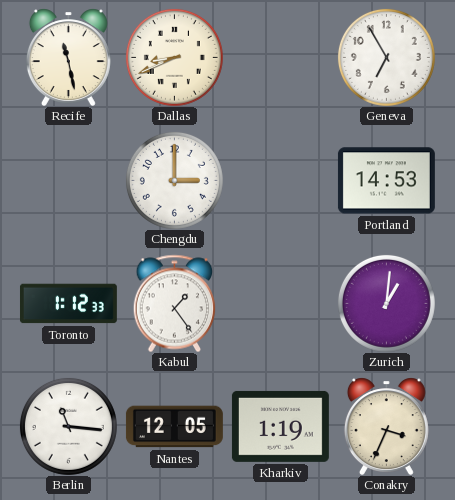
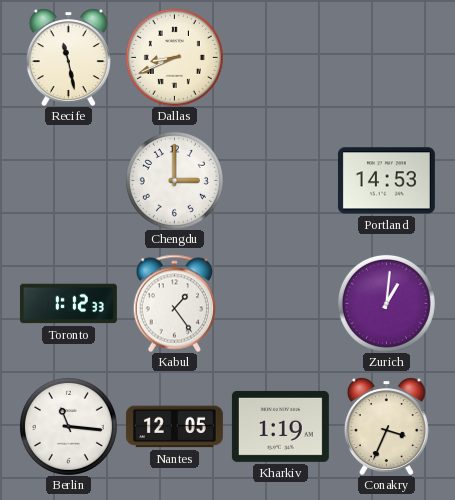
Geneva: 6:55 -> none
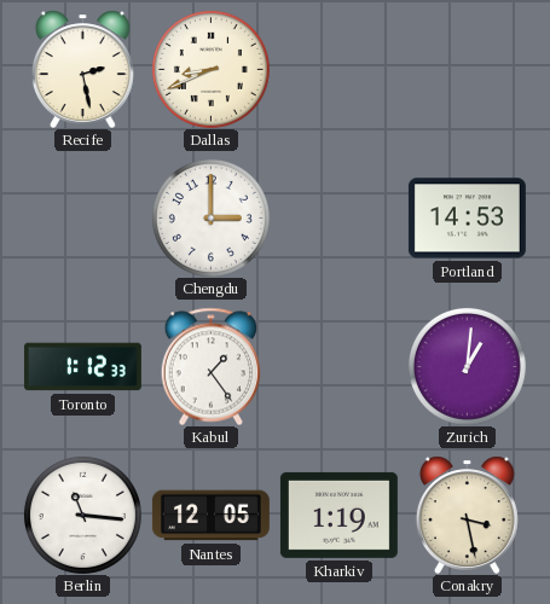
Recife: 11:28 -> 2:28
Conakry: 3:34 -> 3:28
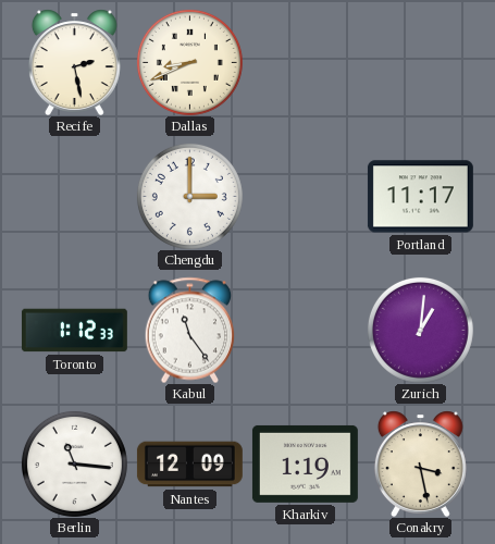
Portland: 14:53 -> 11:17
Kabul: 1:24 -> 11:24
Nantes: 12:05 -> 12:09
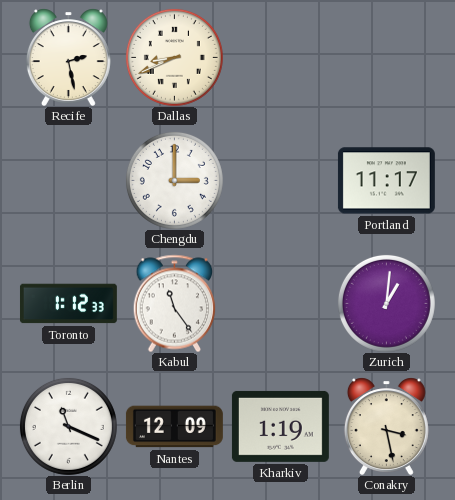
Berlin: 11:16 -> 11:19
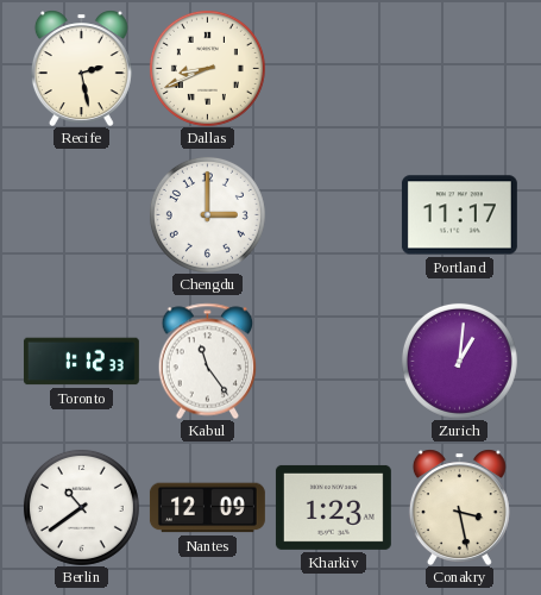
Berlin: 11:19 -> 10:39
Kharkiv: 1:19 -> 1:23
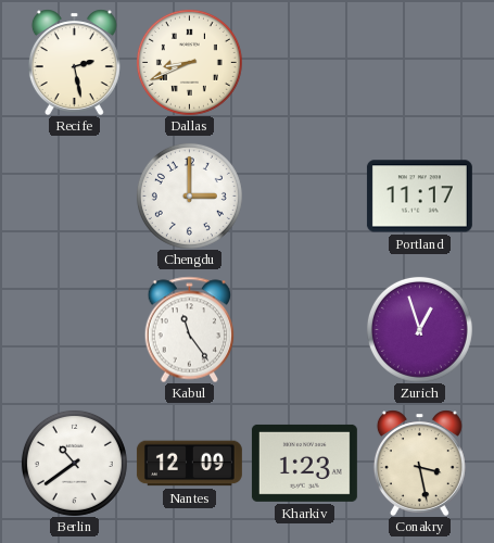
Toronto: 1:12 -> none
Zurich: 1:01 -> 12:57
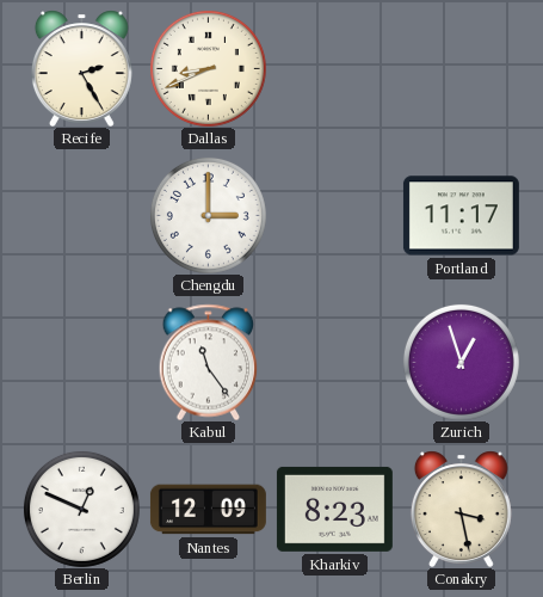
Recife: 2:28 -> 2:25
Berlin: 10:39 -> 12:49
Kharkiv: 1:23 -> 8:23
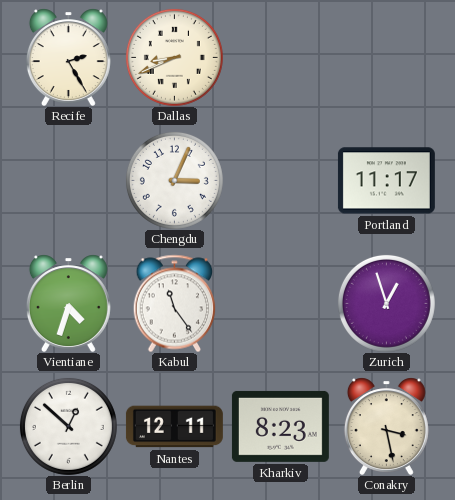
Chengdu: 3:00 -> 3:04
Vientiane: none -> 4:33
Berlin: 12:49 -> 12:52
Nantes: 12:09 -> 12:11
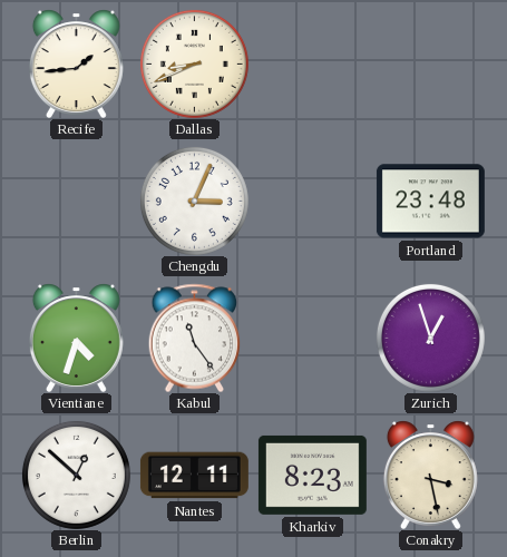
Recife: 2:25 -> 1:44
Portland: 11:17 -> 23:48
